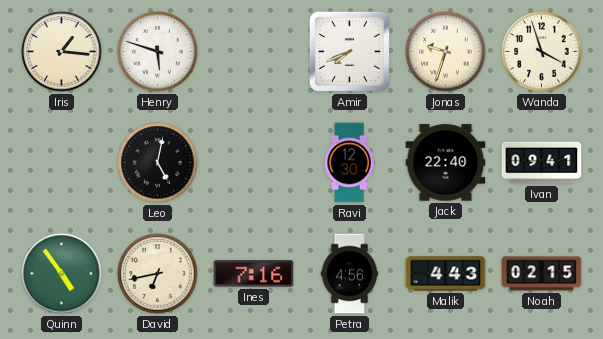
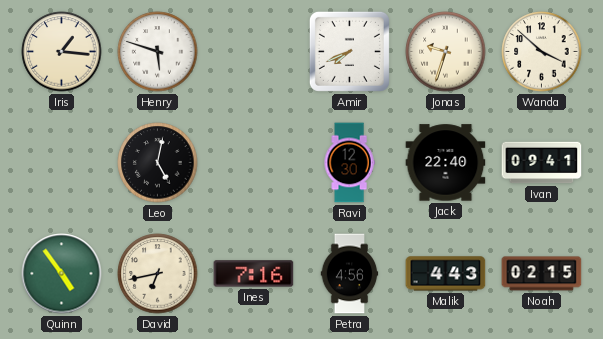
Wanda: 3:57 -> 3:52
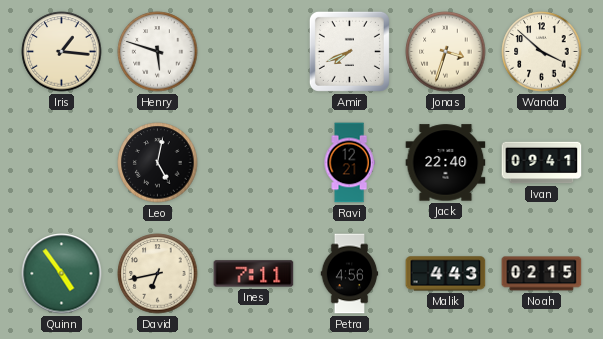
Jonas: 9:33 -> 3:33
Ravi: 12:30 -> 12:21
Ines: 7:16 -> 7:11
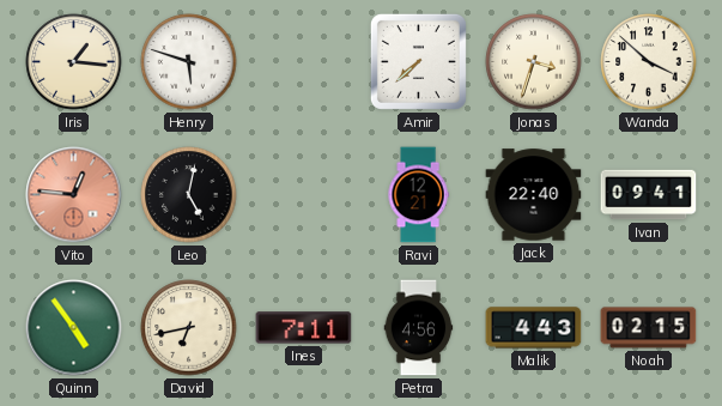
Amir: 7:41 -> 7:38
Vito: none -> 12:46
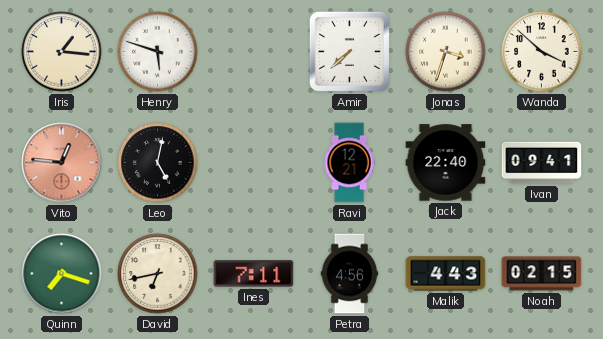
Quinn: 4:54 -> 7:18
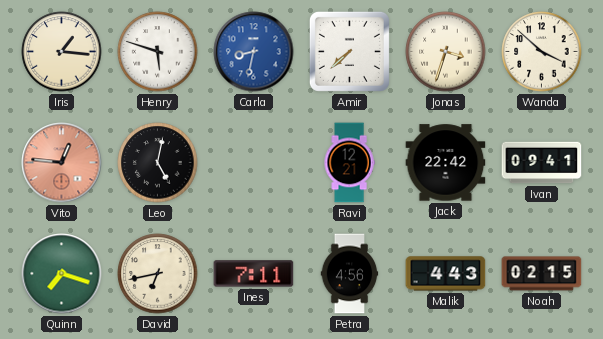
Carla: none -> 8:32
Jack: 22:40 -> 22:42
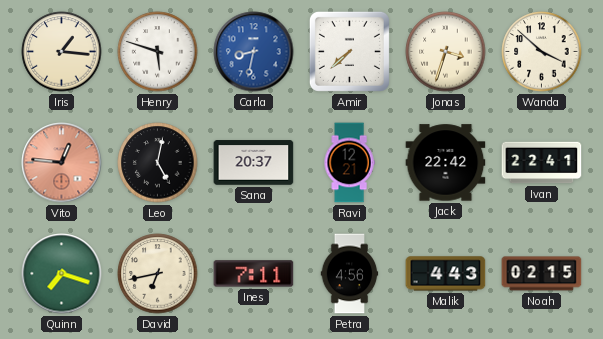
Sana: none -> 20:37
Ivan: 09:41 -> 22:41
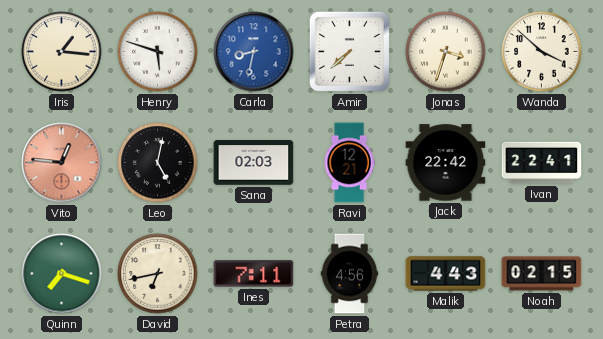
Sana: 20:37 -> 02:03
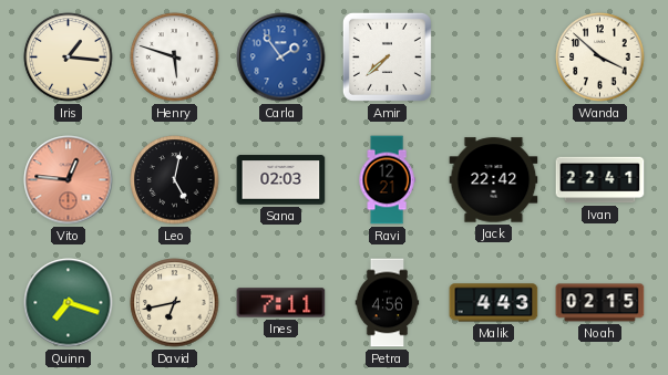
Carla: 8:32 -> 1:54
Jonas: 3:33 -> none
